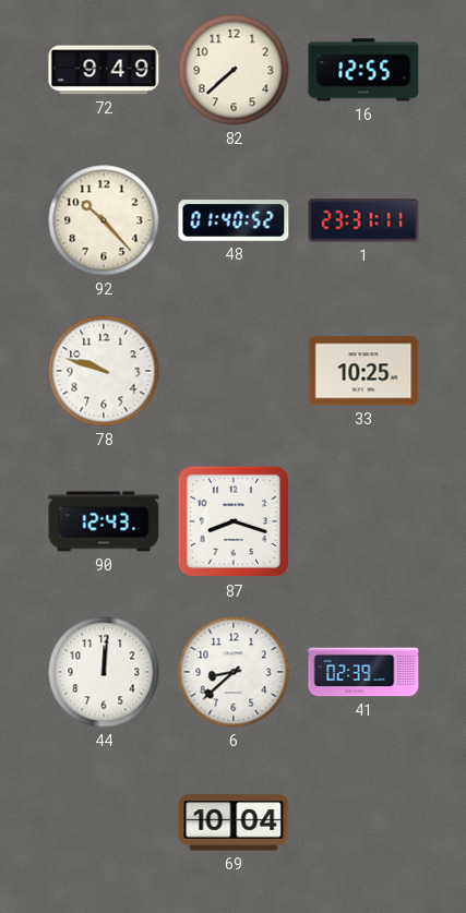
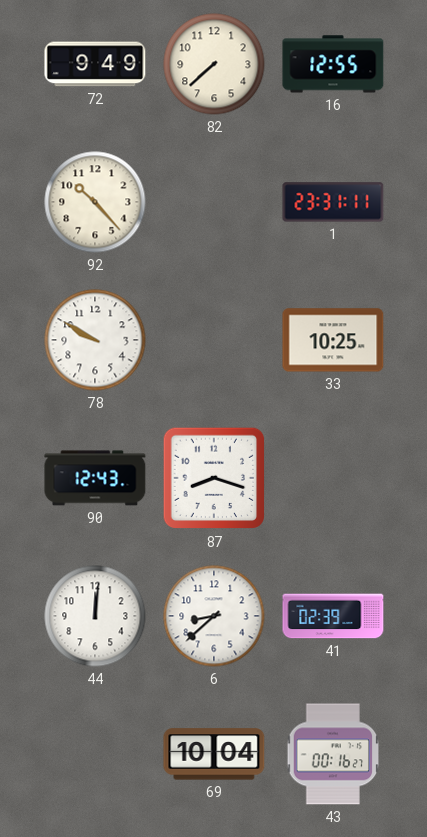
48: 01:40 -> none
78: 9:48 -> 9:50
43: none -> 00:16
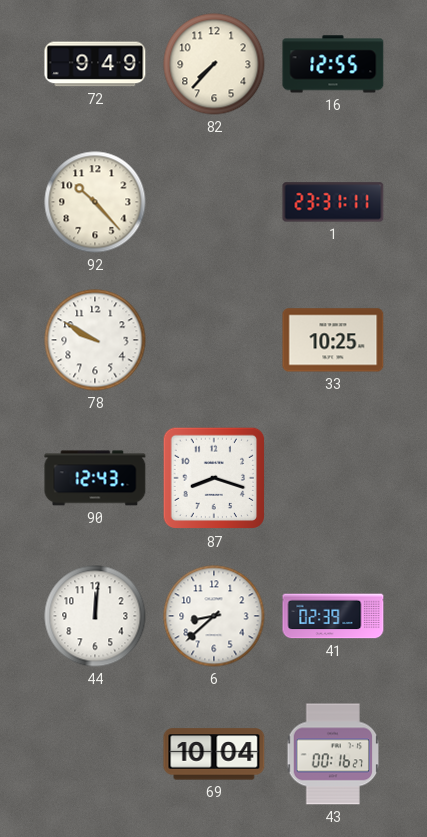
82: 7:38 -> 7:37
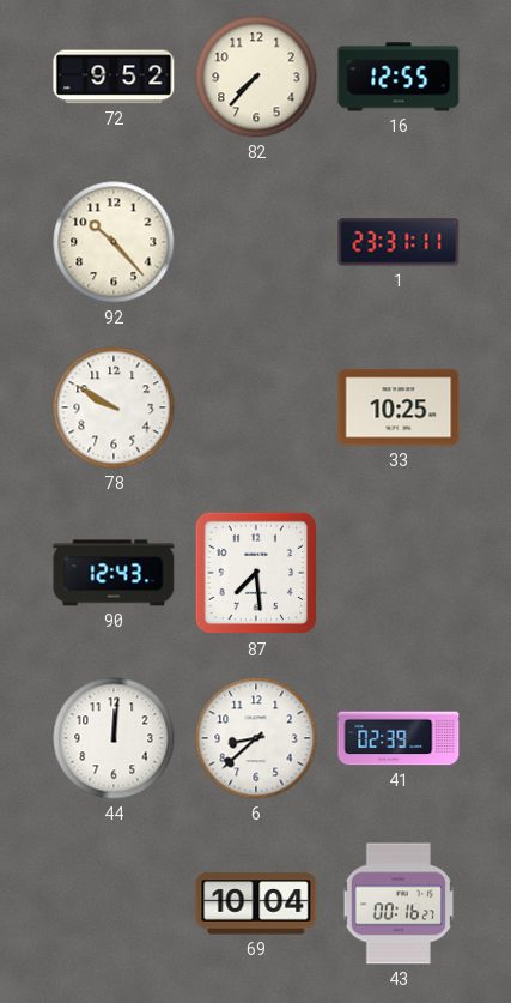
72: 9:49 -> 9:52
87: 8:18 -> 7:29
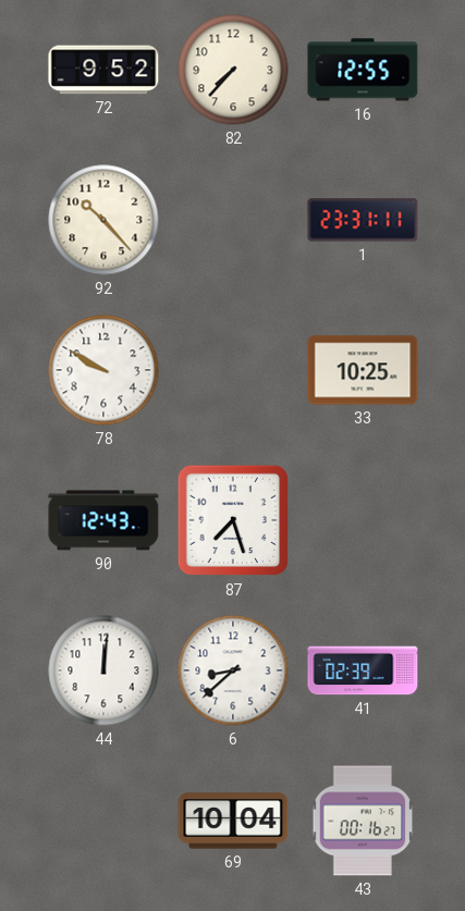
87: 7:29 -> 7:27
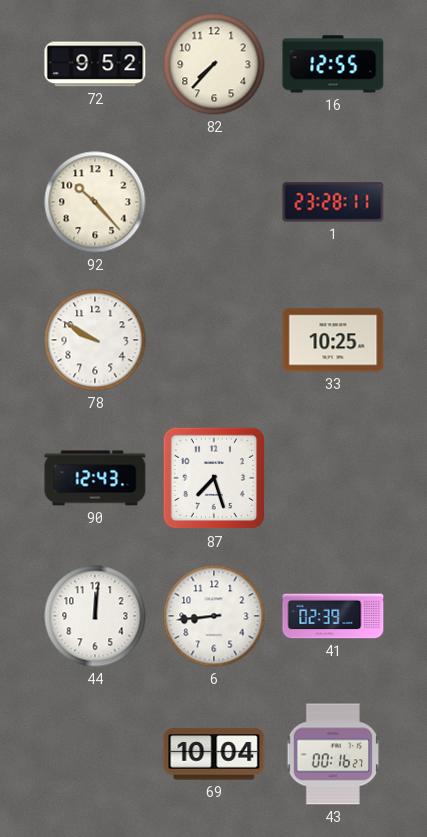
1: 23:31 -> 23:28
6: 8:38 -> 8:44
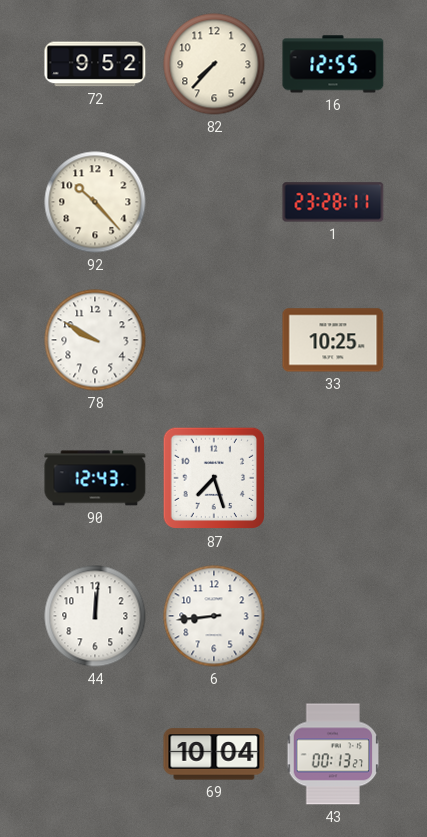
41: 02:39 -> none
43: 00:16 -> 00:13
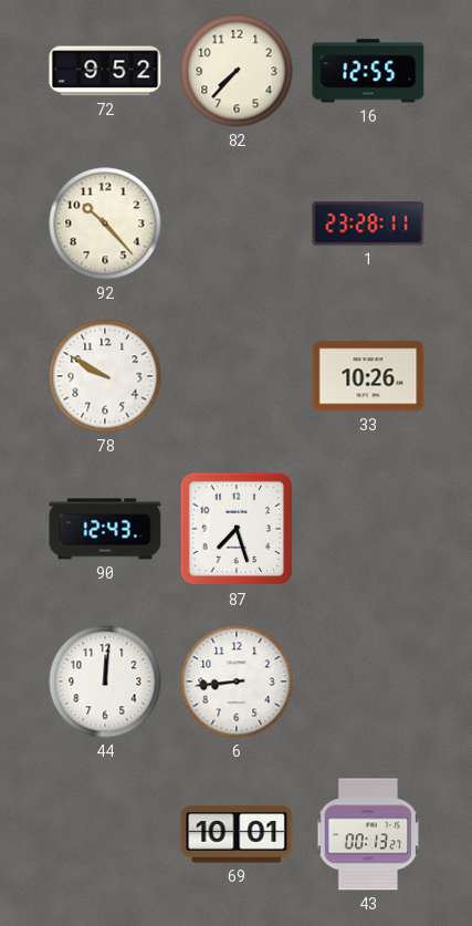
33: 10:25 -> 10:26
69: 10:04 -> 10:01
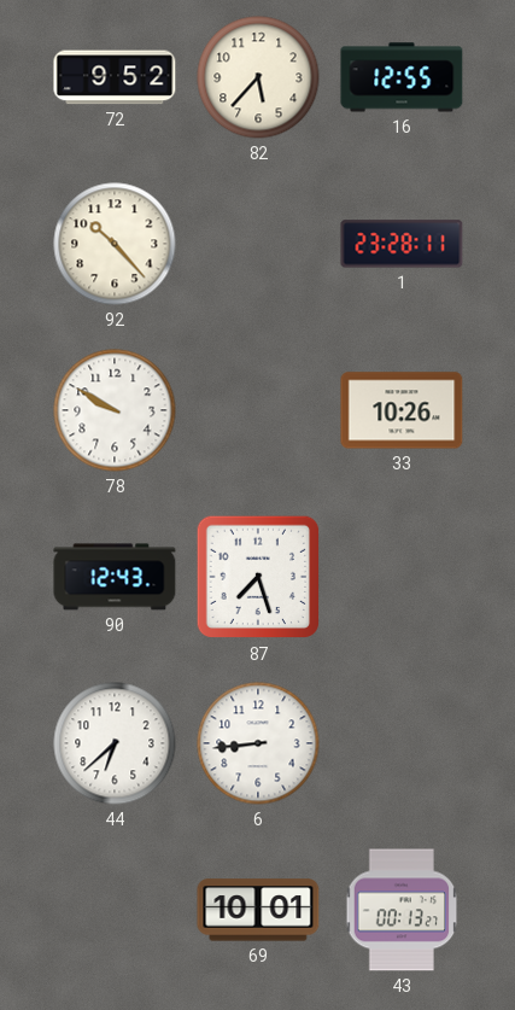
82: 7:37 -> 5:37
44: 12:01 -> 6:38
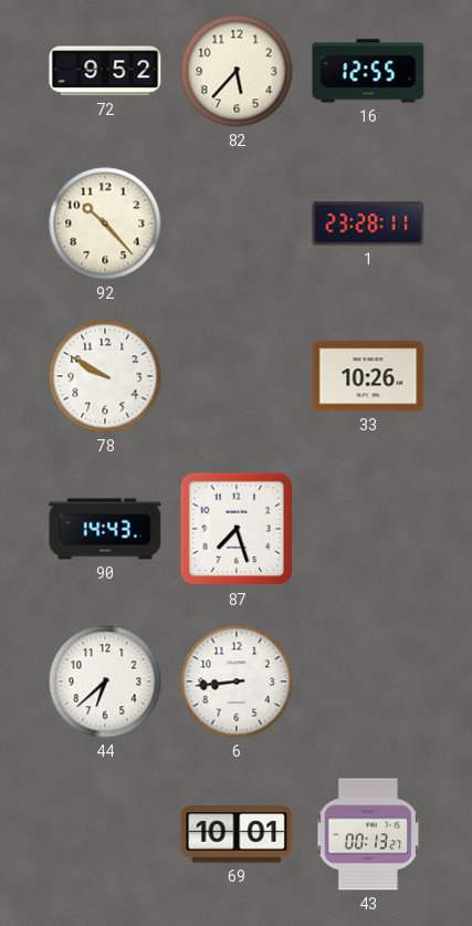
90: 12:43 -> 14:43
